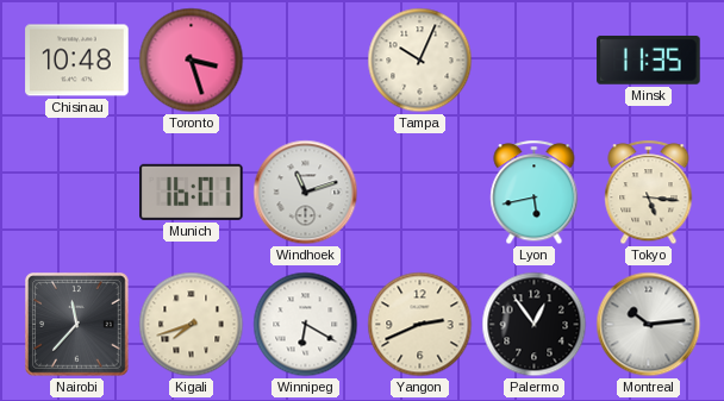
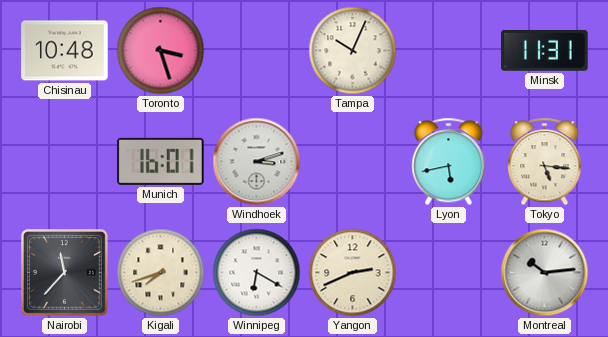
Minsk: 11:35 -> 11:31
Windhoek: 11:12 -> 3:12
Palermo: 12:54 -> none
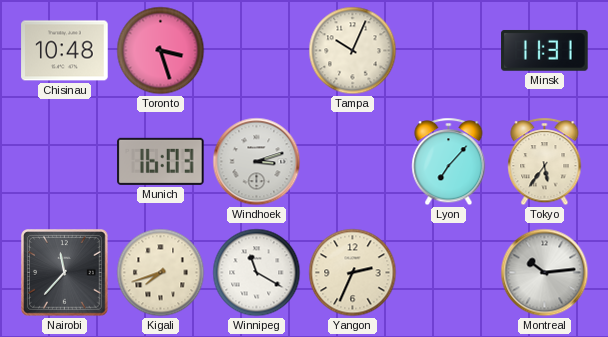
Munich: 16:01 -> 16:03
Lyon: 5:43 -> 7:07
Tokyo: 5:16 -> 5:36
Winnipeg: 6:20 -> 11:20
Yangon: 2:41 -> 2:34
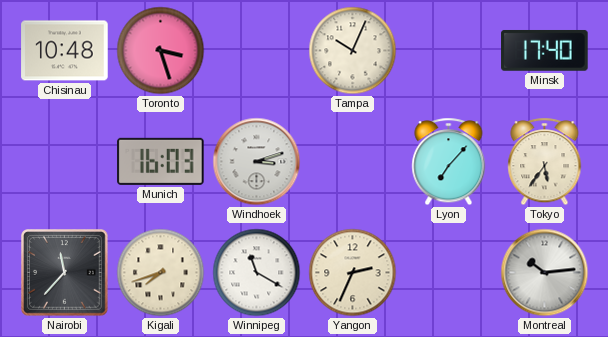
Minsk: 11:31 -> 17:40
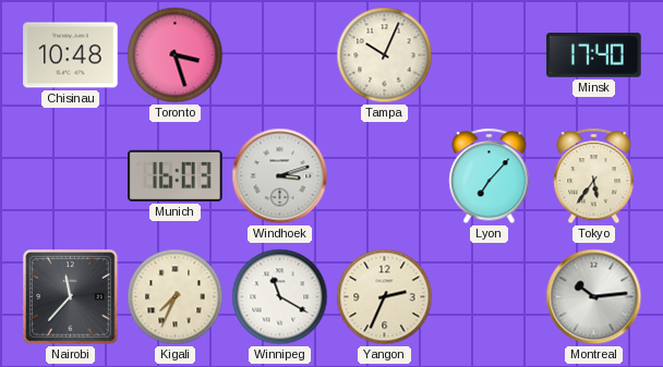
Kigali: 7:42 -> 7:34
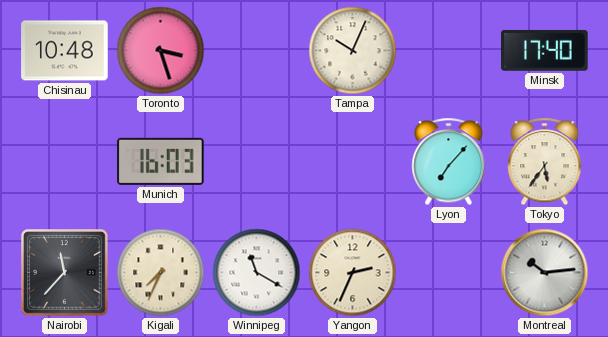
Windhoek: 3:12 -> none
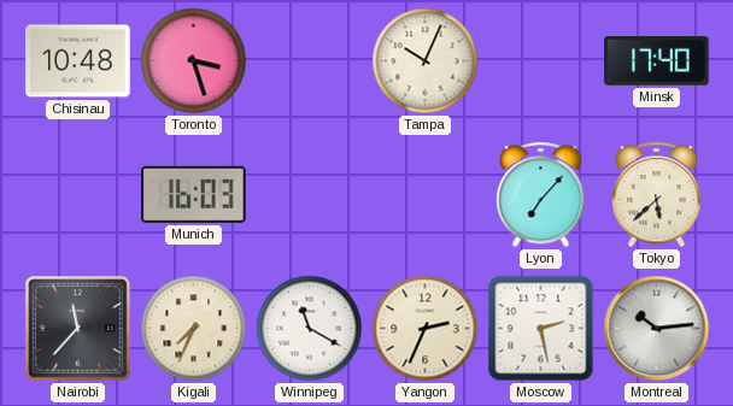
Tokyo: 5:36 -> 5:38
Moscow: none -> 2:28
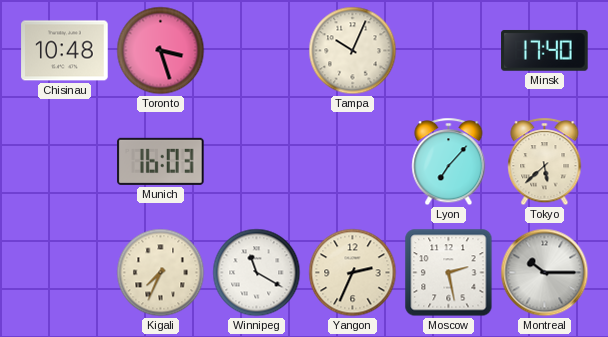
Nairobi: 11:37 -> none
Montreal: 10:14 -> 10:15
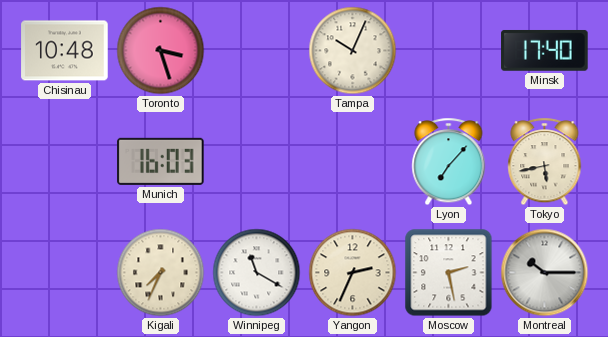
Tokyo: 5:38 -> 5:43
